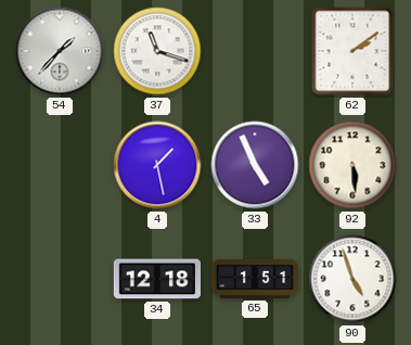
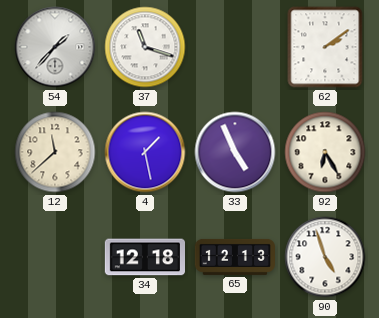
12: none -> 11:38
92: 5:29 -> 6:25
65: 1:51 -> 12:13
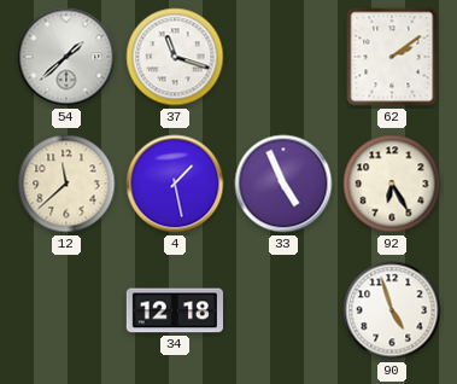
54: 1:37 -> 1:38
65: 12:13 -> none
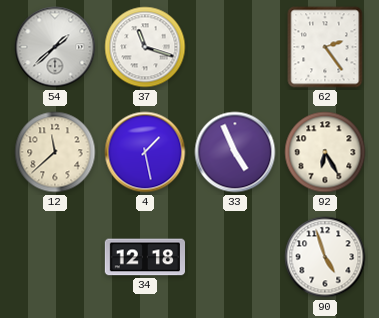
62: 2:09 -> 2:24
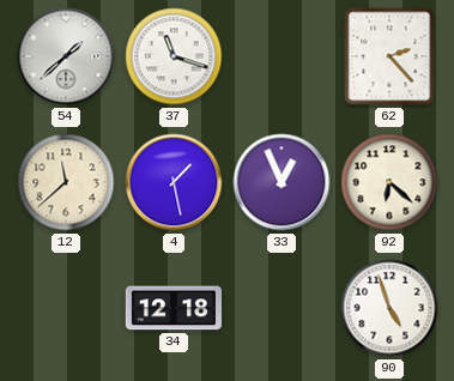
62: 2:24 -> 2:23
33: 4:56 -> 12:56
92: 6:25 -> 6:22
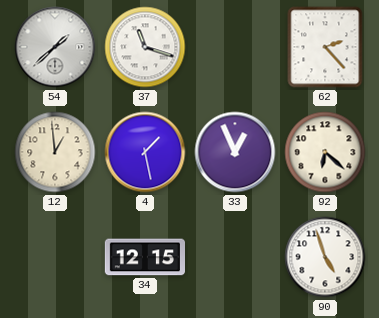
12: 11:38 -> 12:59
34: 12:18 -> 12:15
